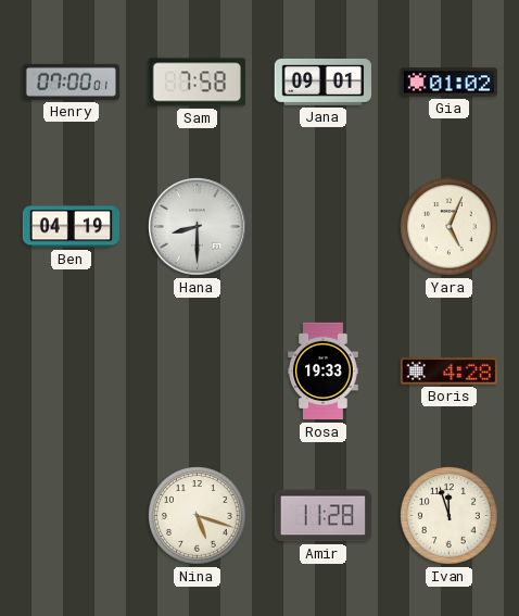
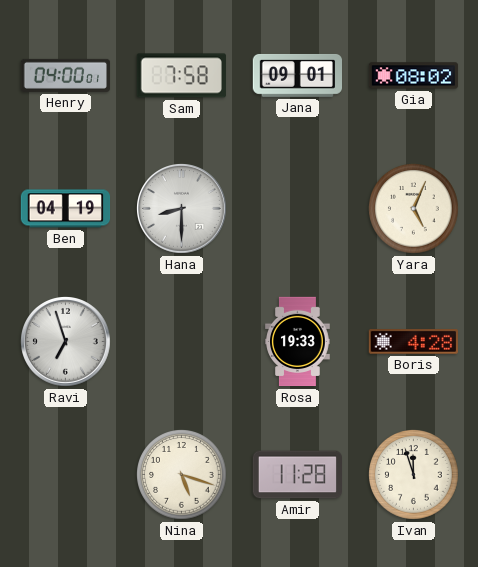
Henry: 07:00 -> 04:00
Gia: 01:02 -> 08:02
Ravi: none -> 6:57
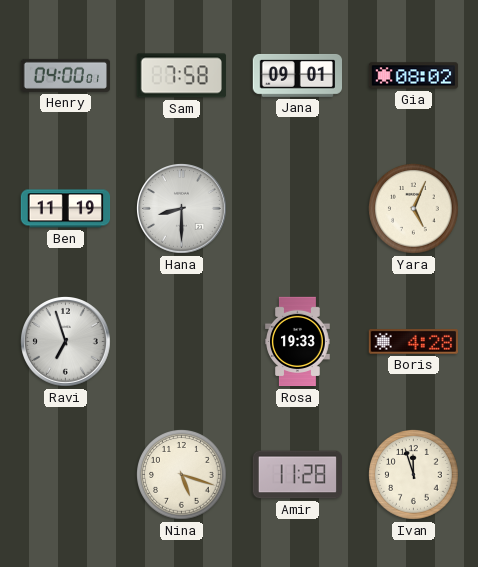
Ben: 04:19 -> 11:19
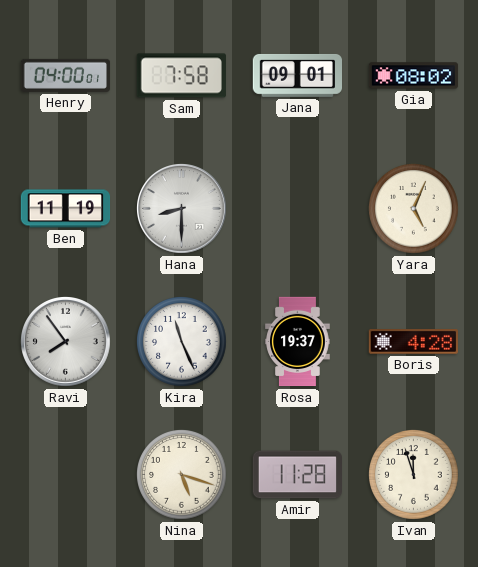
Ravi: 6:57 -> 7:54
Kira: none -> 11:26
Rosa: 19:33 -> 19:37
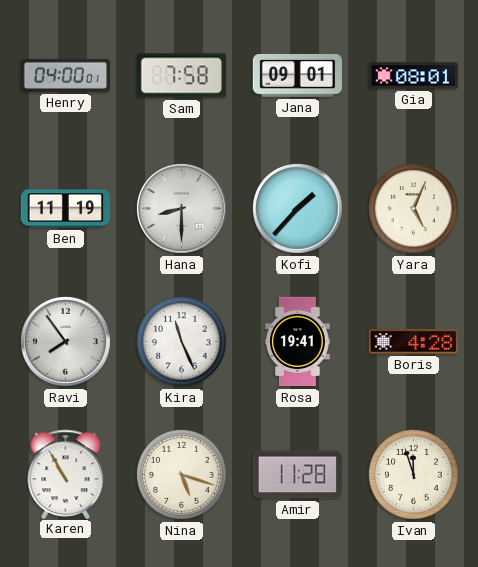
Gia: 08:02 -> 08:01
Kofi: none -> 1:37
Rosa: 19:37 -> 19:41
Karen: none -> 10:55
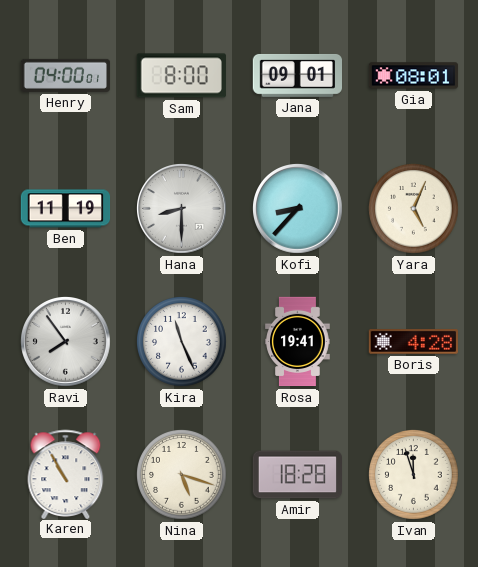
Sam: 7:58 -> 8:00
Kofi: 1:37 -> 8:37
Amir: 11:28 -> 18:28
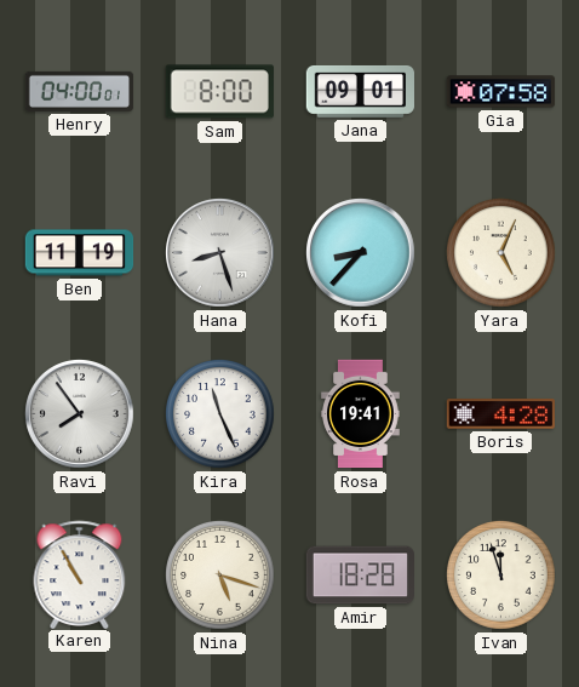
Gia: 08:01 -> 07:58
Hana: 8:30 -> 8:27
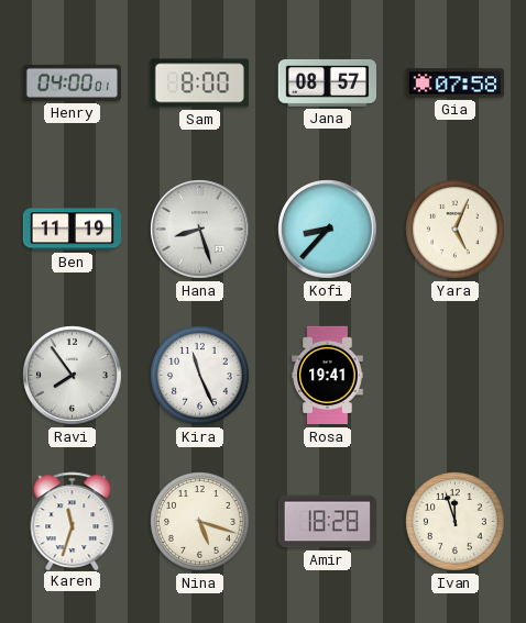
Jana: 09:01 -> 08:57
Boris: 4:28 -> none
Karen: 10:55 -> 11:33
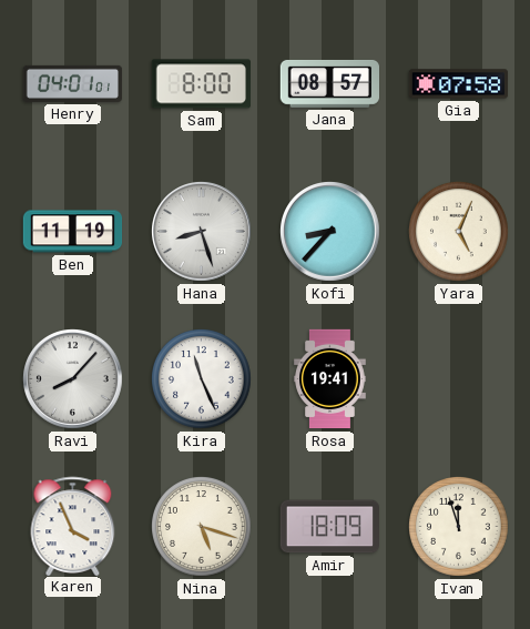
Henry: 04:00 -> 04:01
Ravi: 7:54 -> 8:07
Karen: 11:33 -> 3:56
Amir: 18:28 -> 18:09
